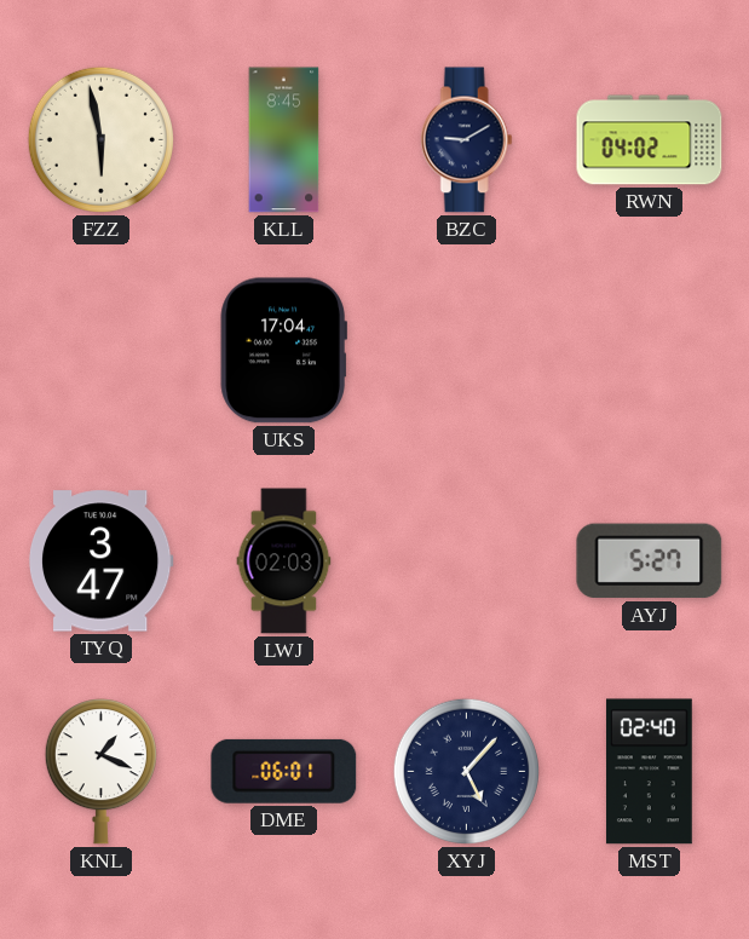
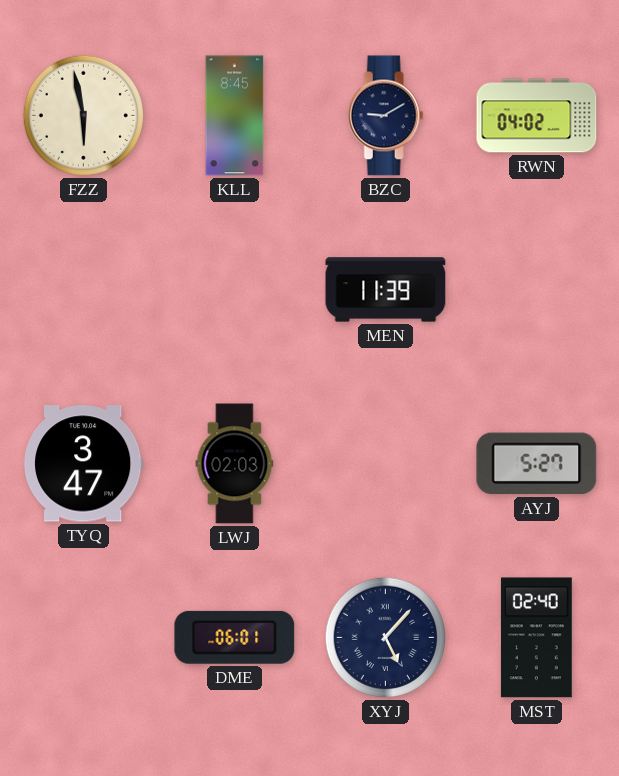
UKS: 17:04 -> none
MEN: none -> 11:39
KNL: 1:19 -> none
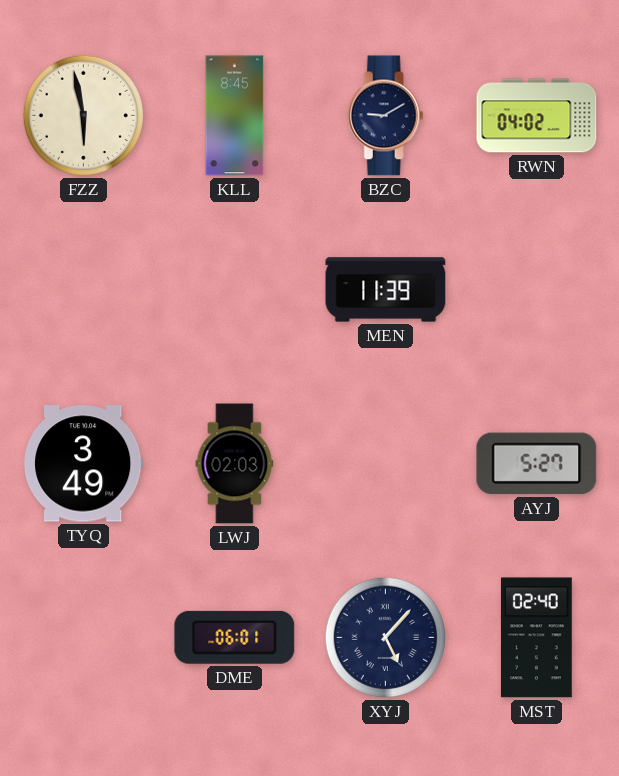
TYQ: 3:47 -> 3:49
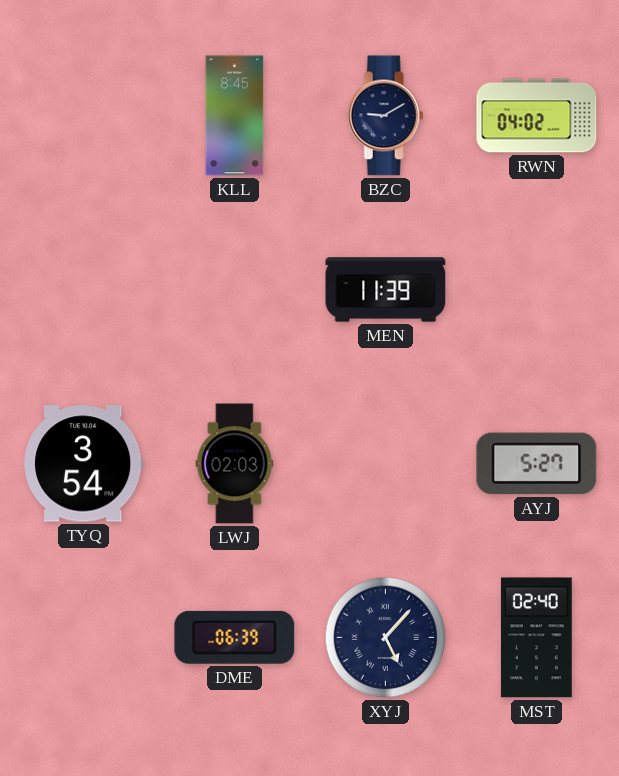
FZZ: 5:58 -> none
TYQ: 3:49 -> 3:54
DME: 06:01 -> 06:39
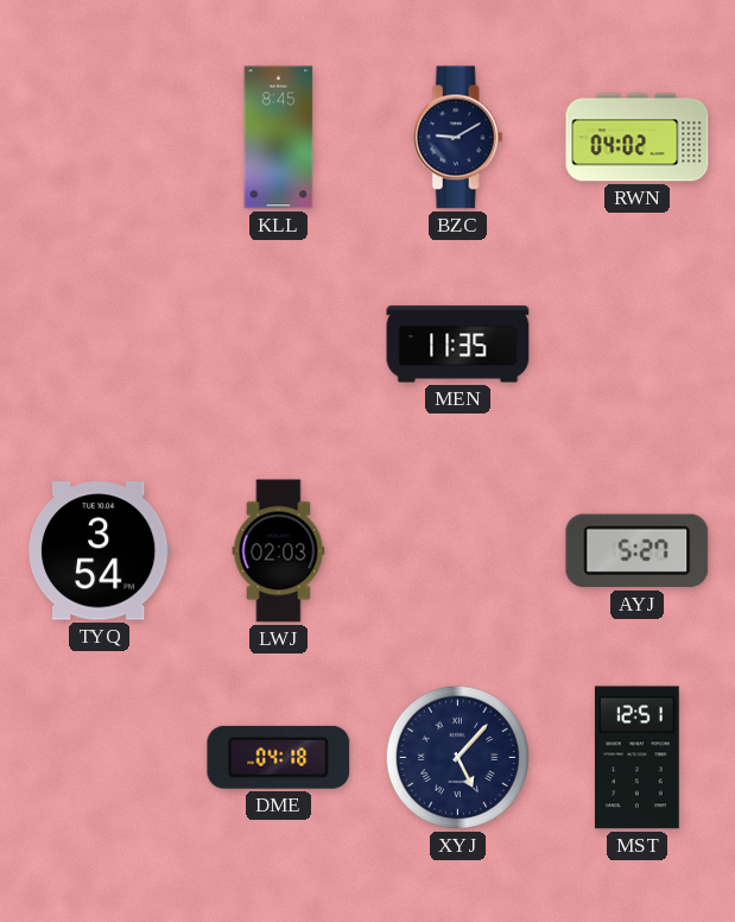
MEN: 11:39 -> 11:35
DME: 06:39 -> 04:18
MST: 02:40 -> 12:51
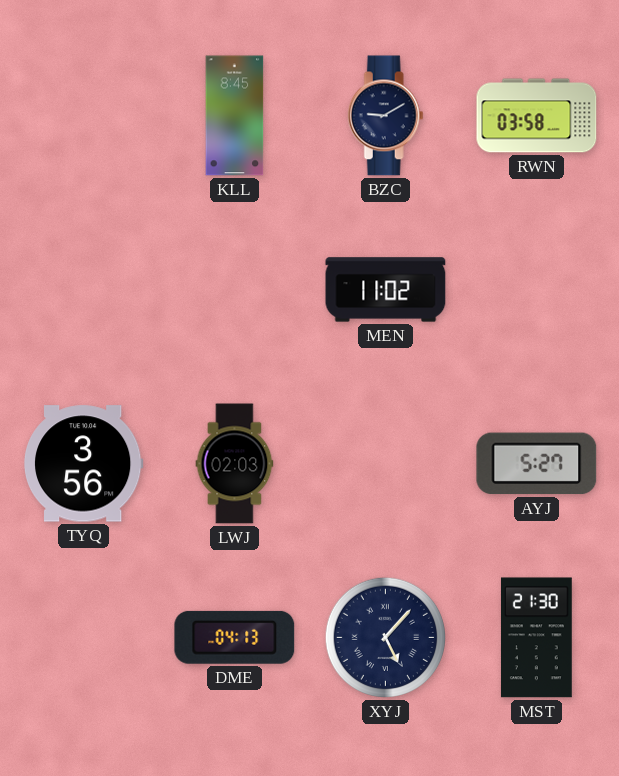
RWN: 04:02 -> 03:58
MEN: 11:35 -> 11:02
TYQ: 3:54 -> 3:56
DME: 04:18 -> 04:13
MST: 12:51 -> 21:30
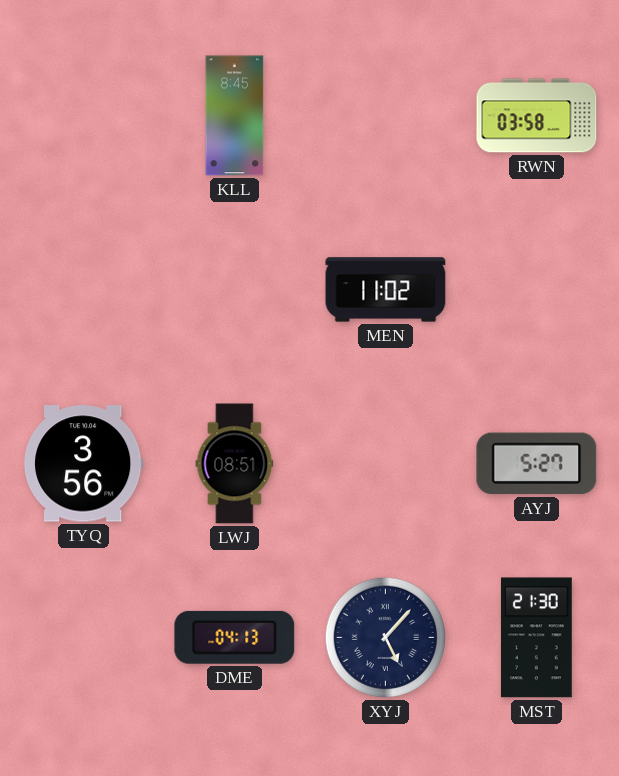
BZC: 9:10 -> none
LWJ: 02:03 -> 08:51
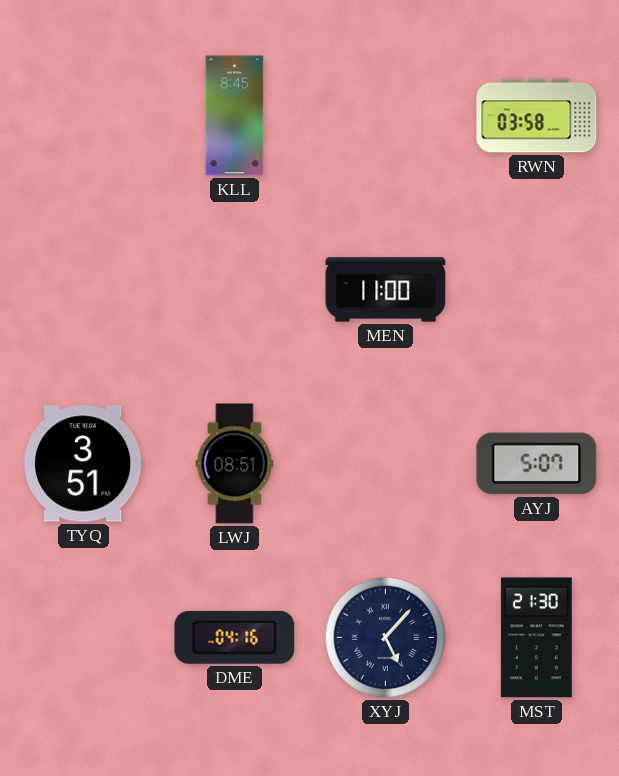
MEN: 11:02 -> 11:00
TYQ: 3:56 -> 3:51
AYJ: 5:27 -> 5:07
DME: 04:13 -> 04:16
